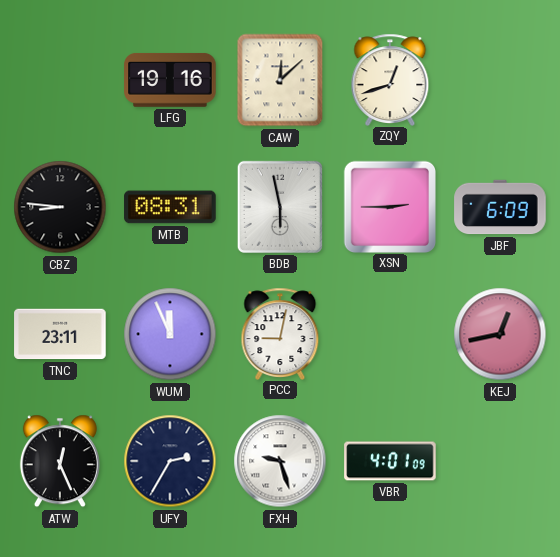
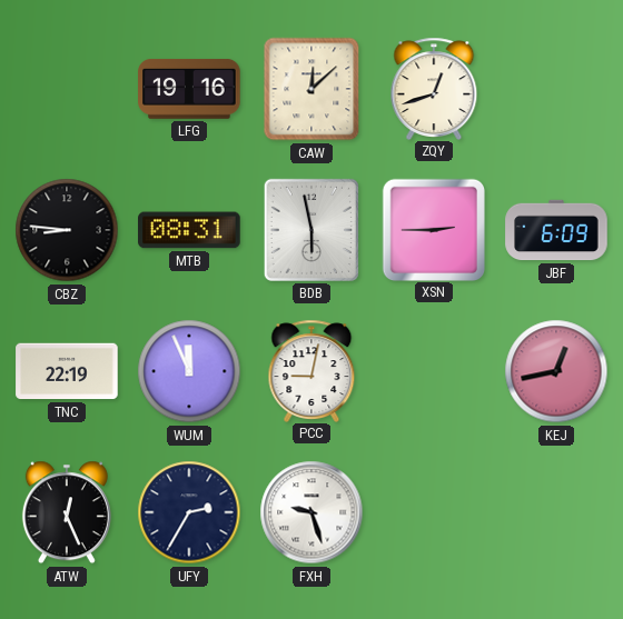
TNC: 23:11 -> 22:19
VBR: 4:01 -> none
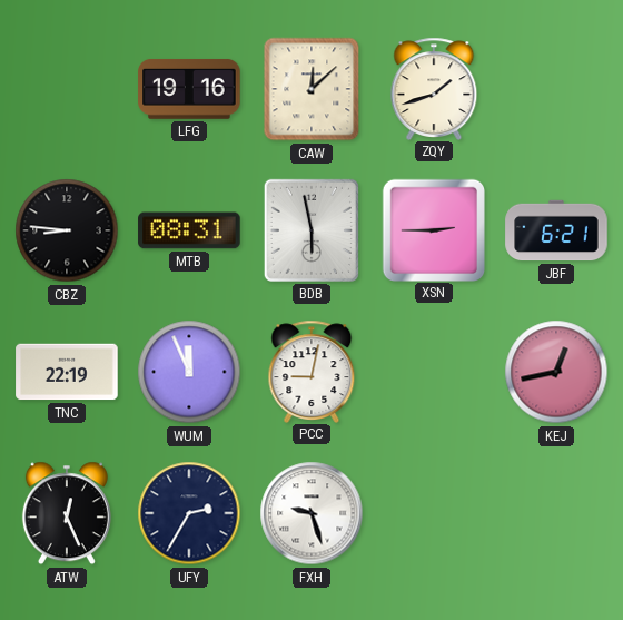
ZQY: 12:42 -> 1:42
JBF: 6:09 -> 6:21
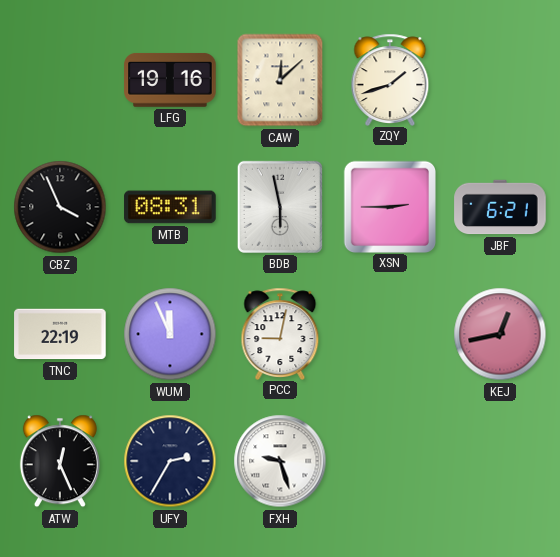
CBZ: 8:46 -> 3:56
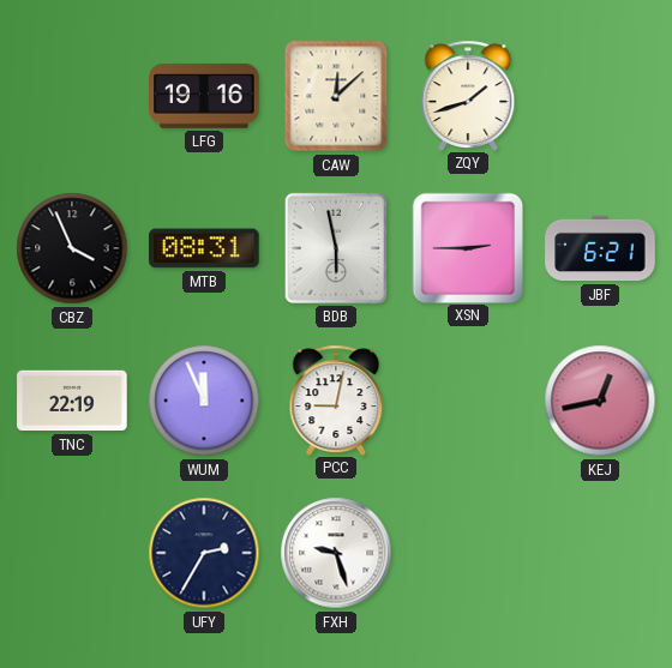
ATW: 12:26 -> none
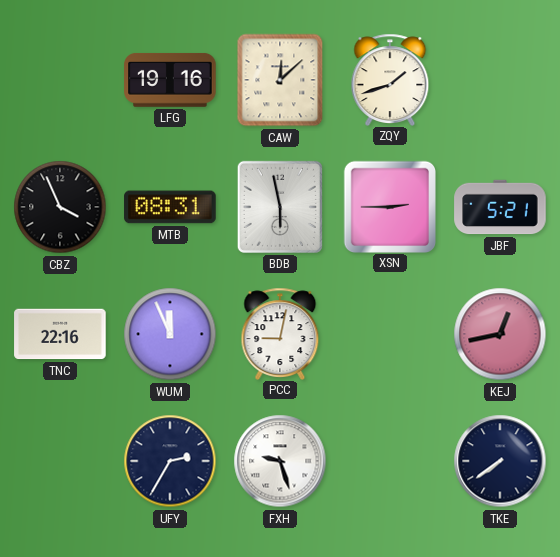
JBF: 6:21 -> 5:21
TNC: 22:19 -> 22:16
TKE: none -> 7:39
